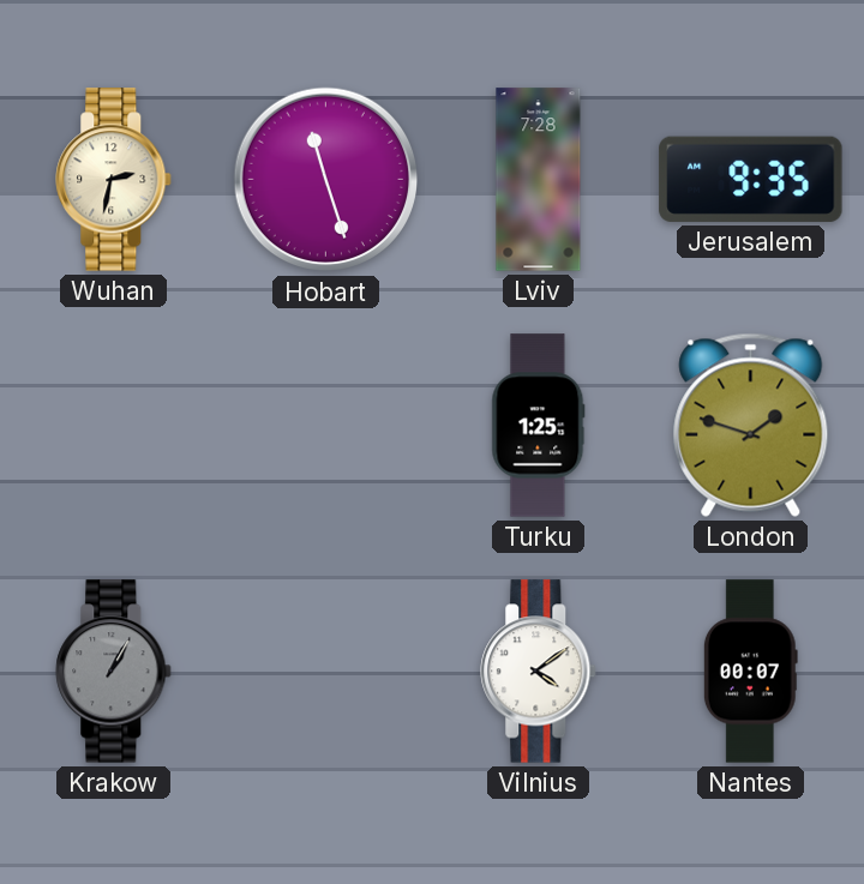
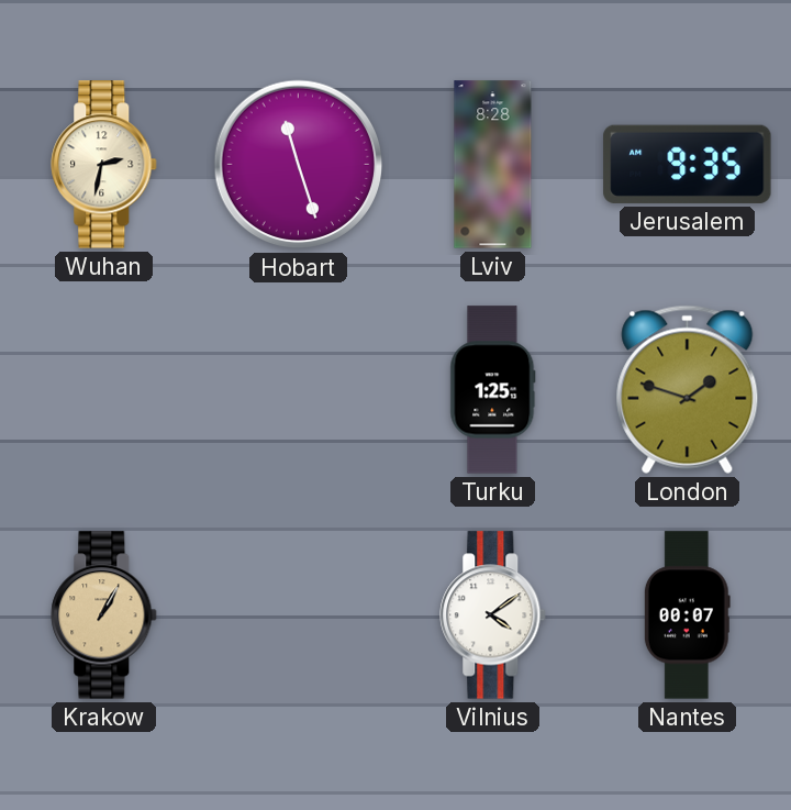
Lviv: 7:28 -> 8:28
Krakow dial: grey -> champagne
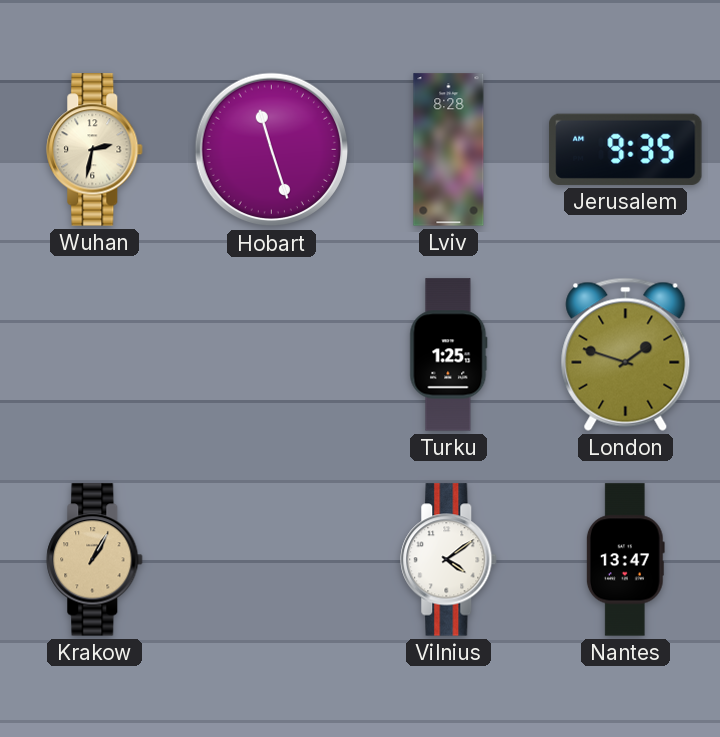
Nantes: 00:07 -> 13:47
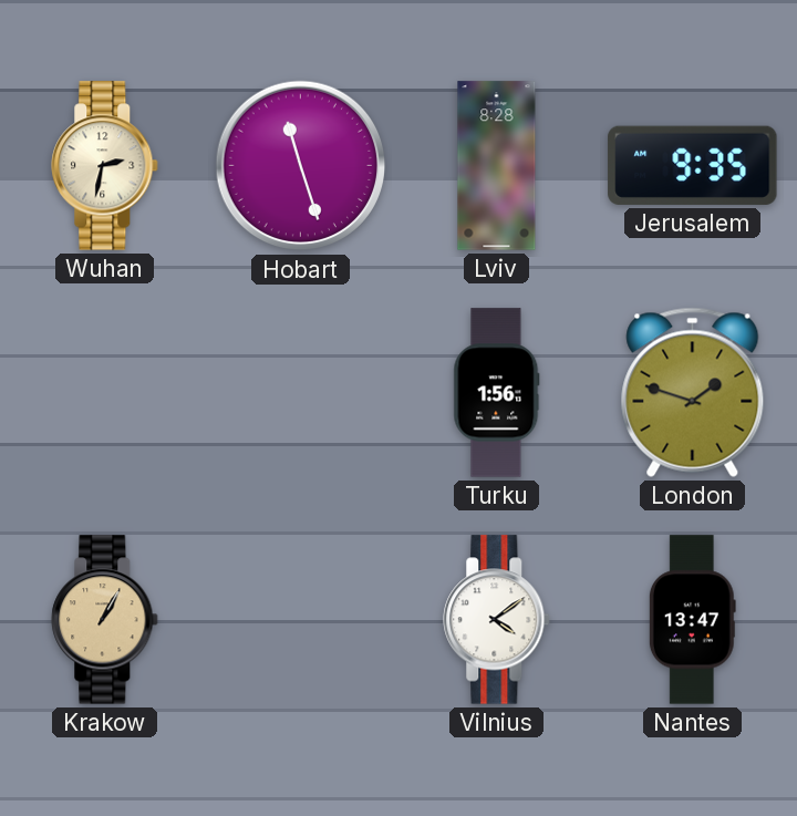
Turku: 1:25 -> 1:56
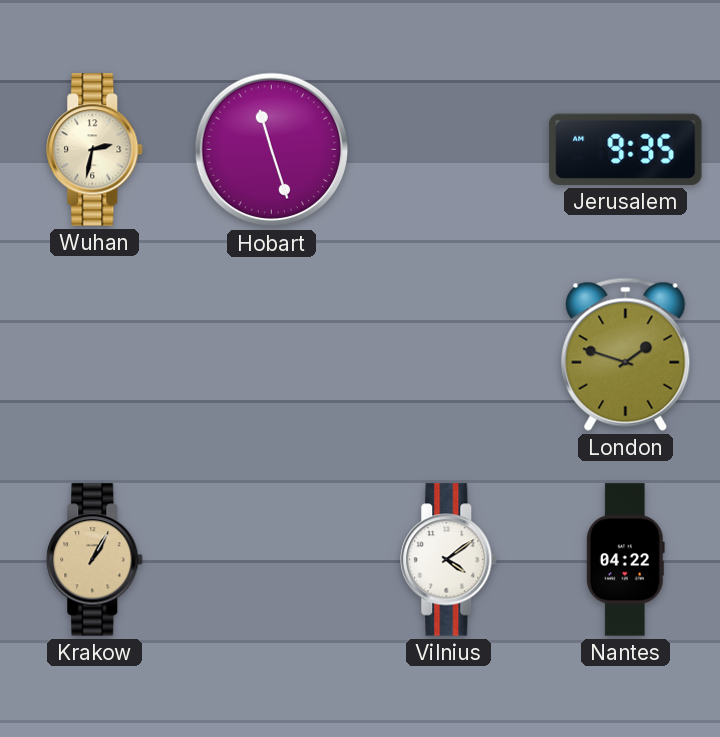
Lviv: 8:28 -> none
Turku: 1:56 -> none
Nantes: 13:47 -> 04:22
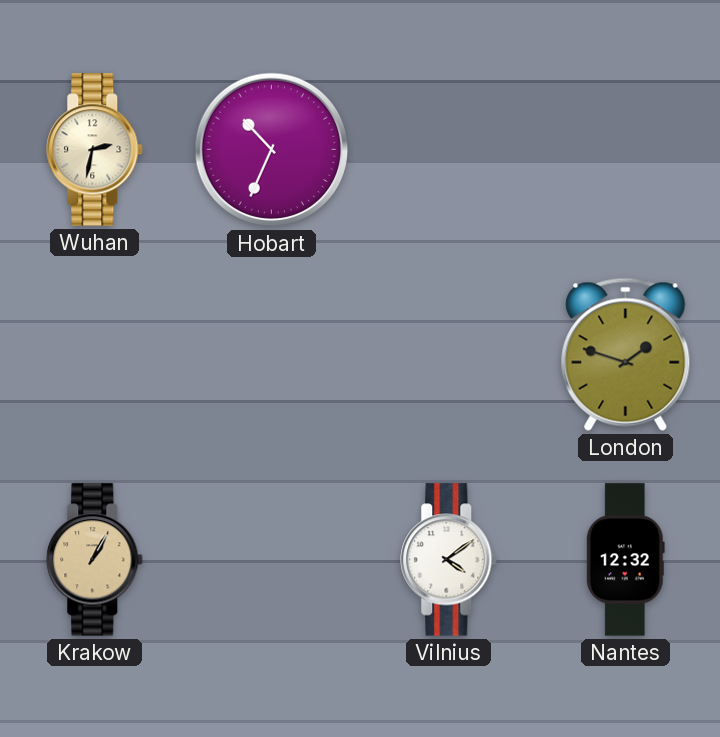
Hobart: 11:27 -> 10:34
Jerusalem: 9:35 -> none
Nantes: 04:22 -> 12:32
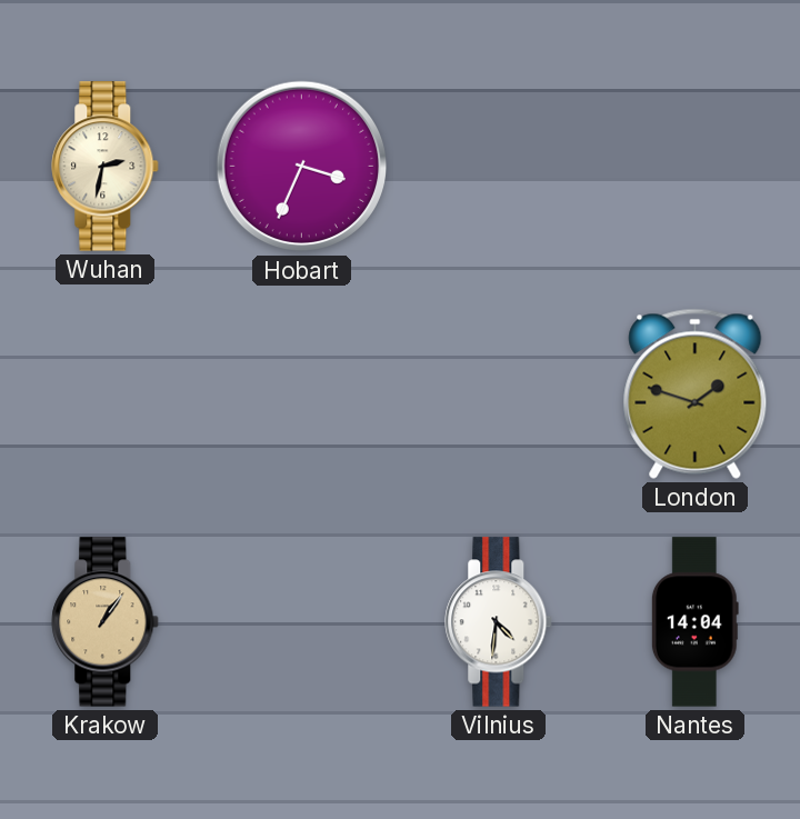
Hobart: 10:34 -> 3:34
Krakow: 1:05 -> 1:06
Vilnius: 4:09 -> 4:31
Nantes: 12:32 -> 14:04
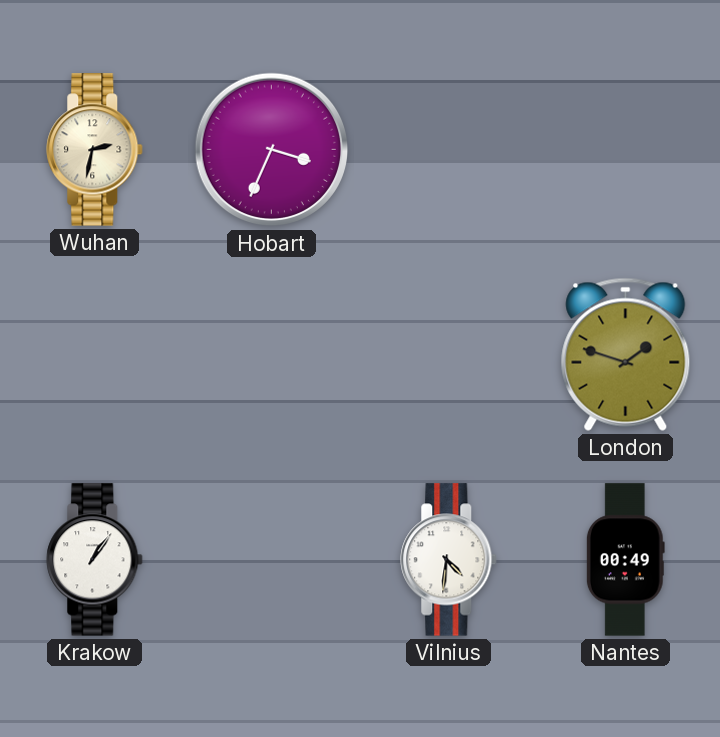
Krakow dial: champagne -> white
Nantes: 14:04 -> 00:49
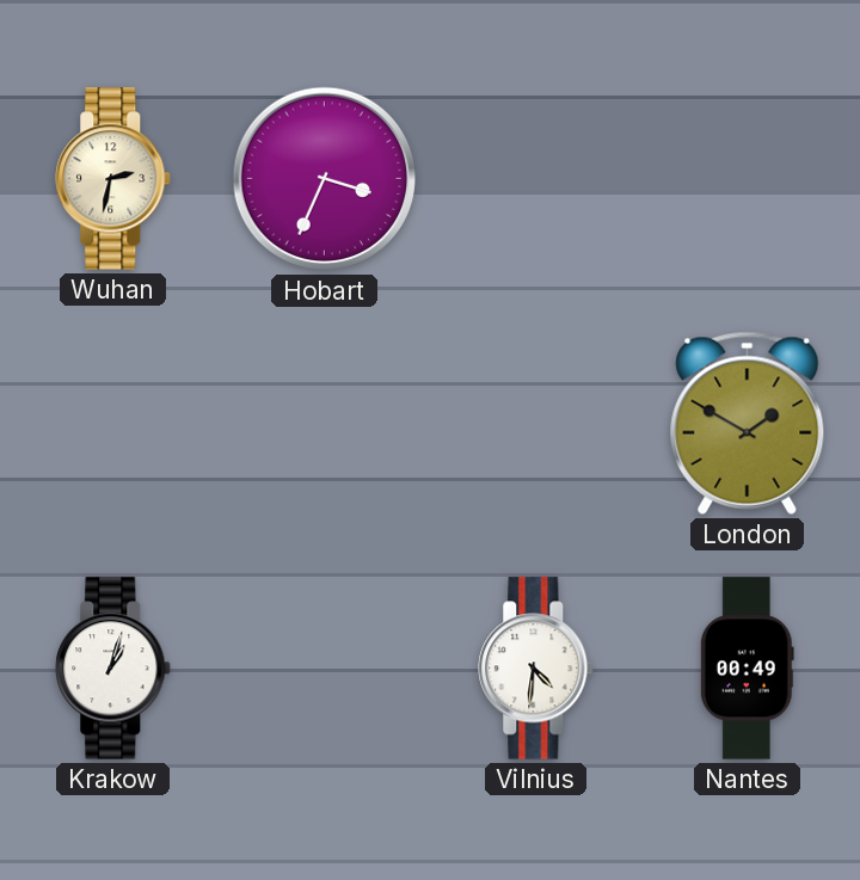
London: 1:48 -> 1:50
Krakow: 1:06 -> 1:03
